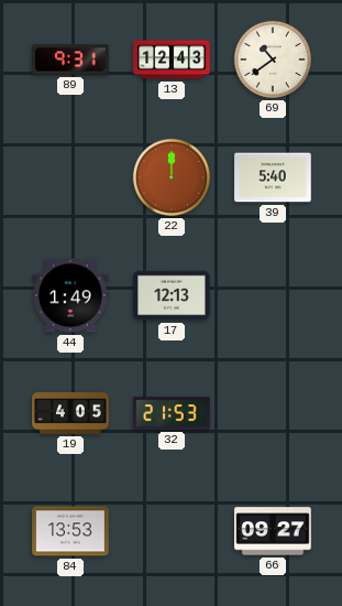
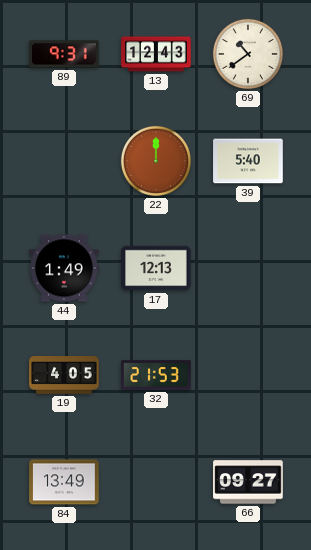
84: 13:53 -> 13:49
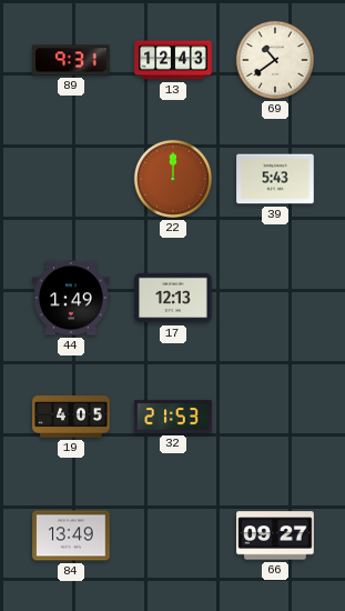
39: 5:40 -> 5:43
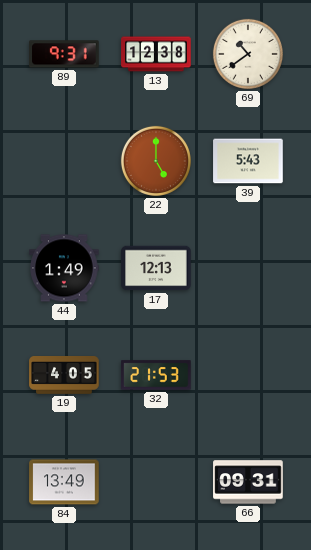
13: 12:43 -> 12:38
22: 12:00 -> 5:00
66: 09:27 -> 09:31
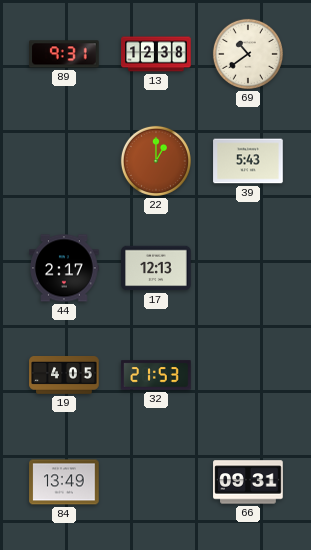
22: 5:00 -> 1:00
44: 1:49 -> 2:17
